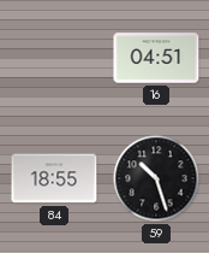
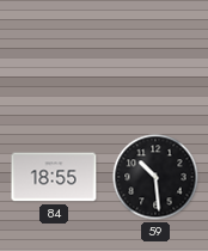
16: 04:51 -> none
59: 10:27 -> 10:29
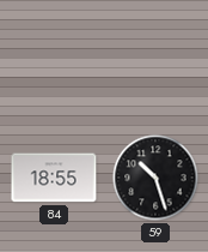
59: 10:29 -> 10:27
